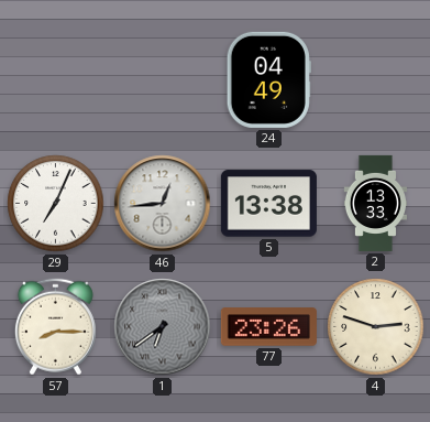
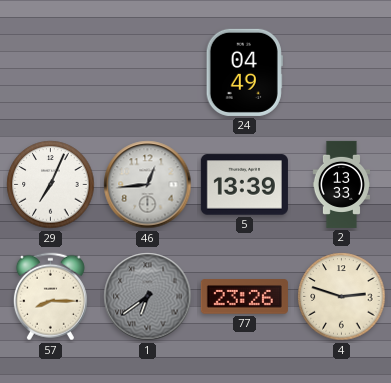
5: 13:38 -> 13:39
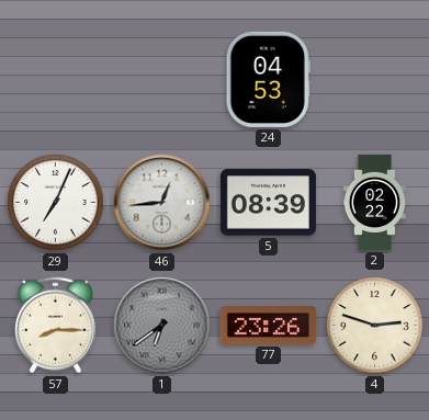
24: 04:49 -> 04:53
5: 13:39 -> 08:39
2: 13:33 -> 02:22
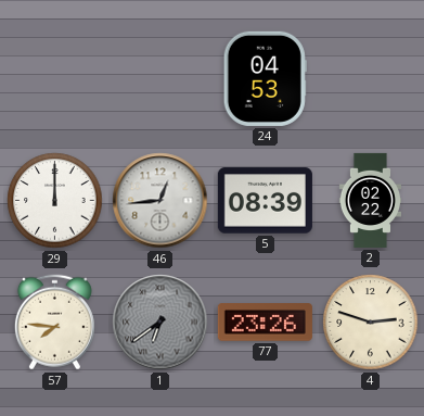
29: 7:04 -> 12:00
57: 8:15 -> 7:46
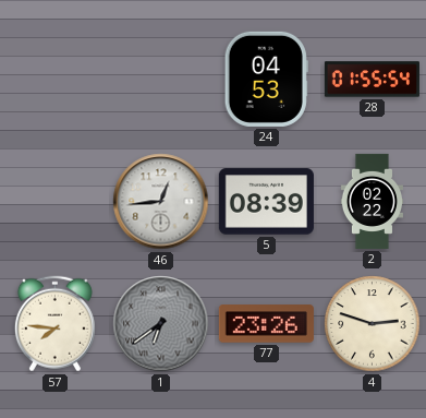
28: none -> 01:55
29: 12:00 -> none
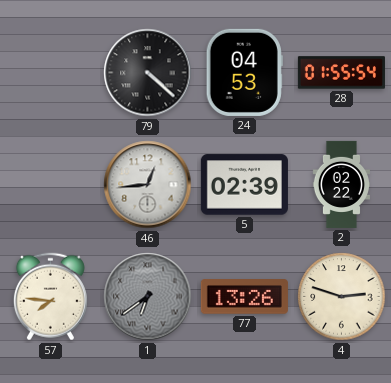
79: none -> 4:22
5: 08:39 -> 02:39
77: 23:26 -> 13:26
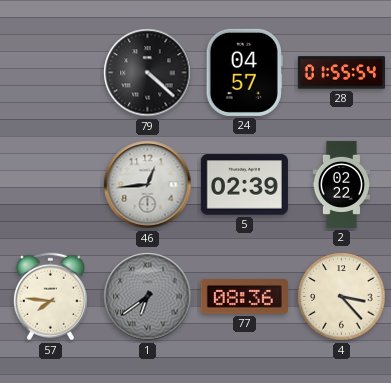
24: 04:53 -> 04:57
77: 13:26 -> 08:36
4: 2:48 -> 3:23
